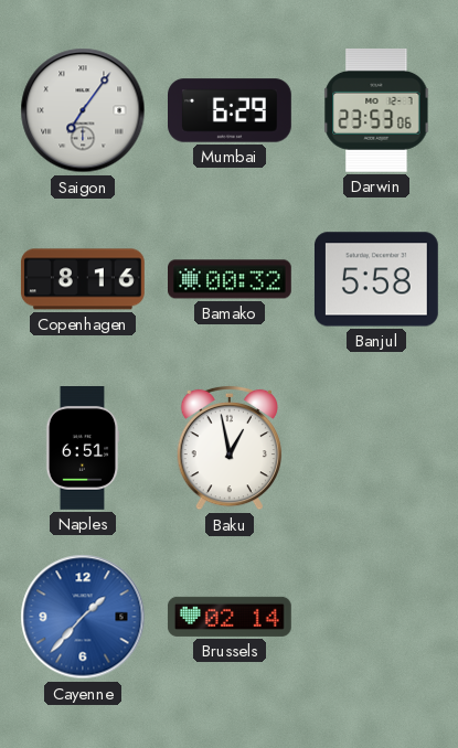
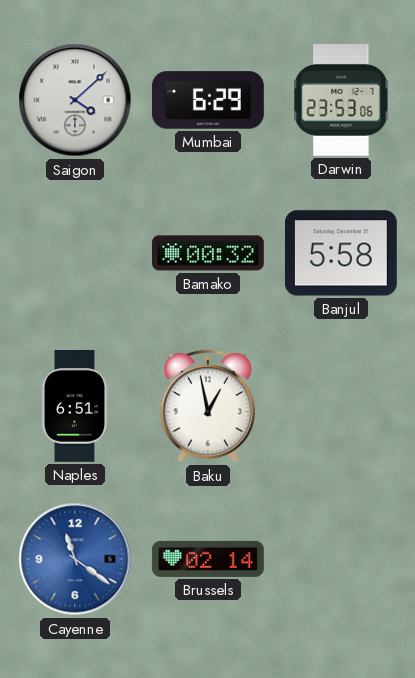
Saigon: 7:06 -> 4:08
Copenhagen: 8:16 -> none
Cayenne: 1:37 -> 11:21
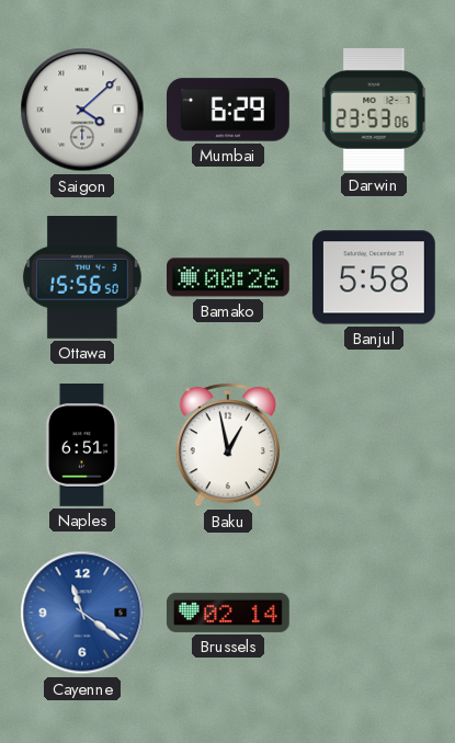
Ottawa: none -> 15:56
Bamako: 00:32 -> 00:26
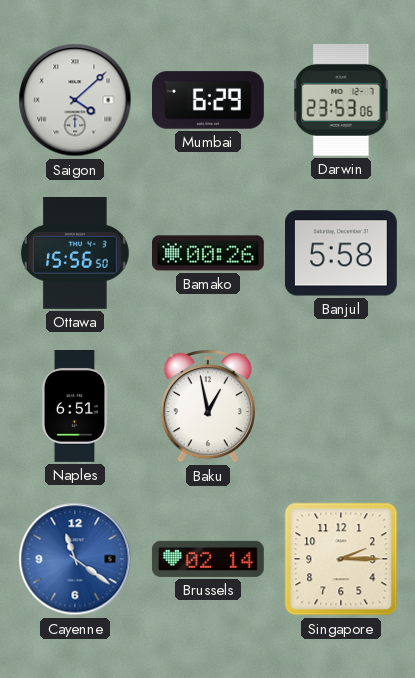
Singapore: none -> 2:15
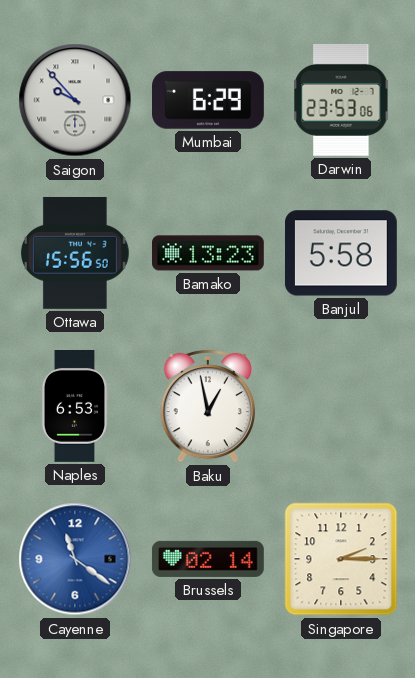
Saigon: 4:08 -> 9:53
Bamako: 00:26 -> 13:23
Naples: 6:51 -> 6:53
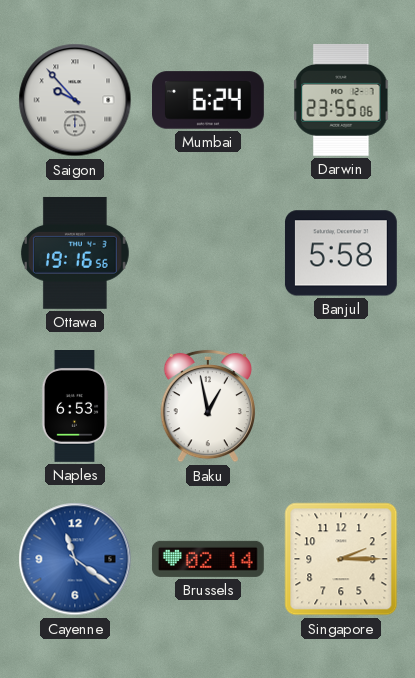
Mumbai: 6:29 -> 6:24
Darwin: 23:53 -> 23:55
Ottawa: 15:56 -> 19:16
Bamako: 13:23 -> none
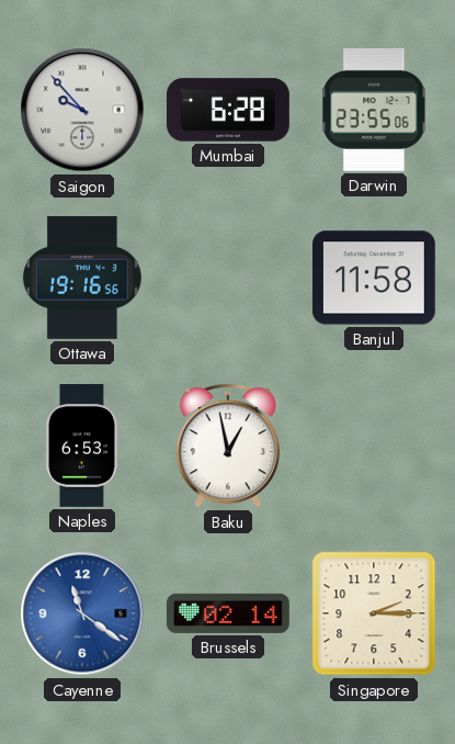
Mumbai: 6:24 -> 6:28
Banjul: 5:58 -> 11:58
